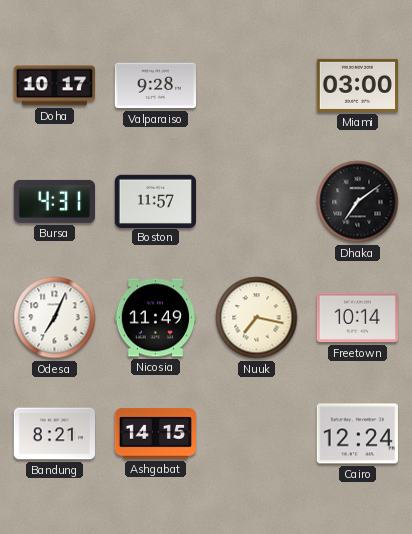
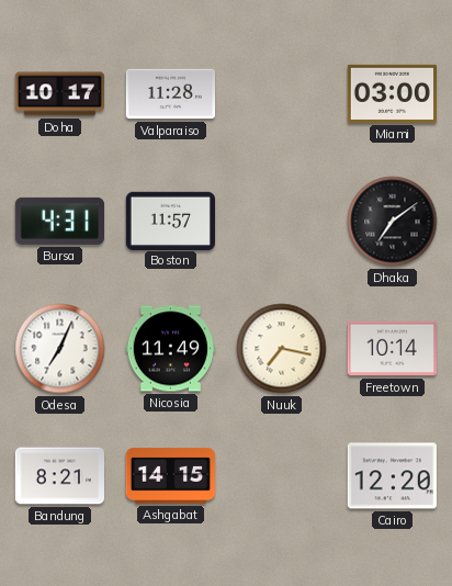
Valparaiso: 9:28 -> 11:28
Cairo: 12:24 -> 12:20
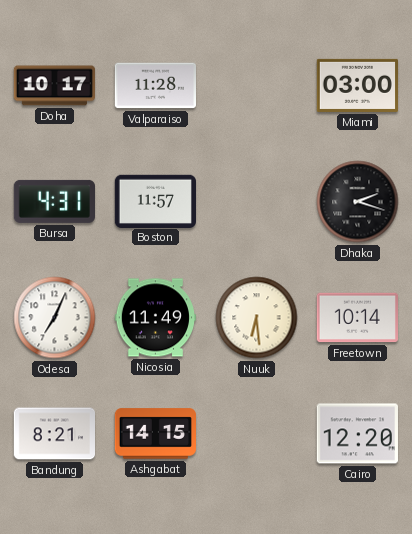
Dhaka: 7:09 -> 2:18
Nuuk: 7:17 -> 6:29
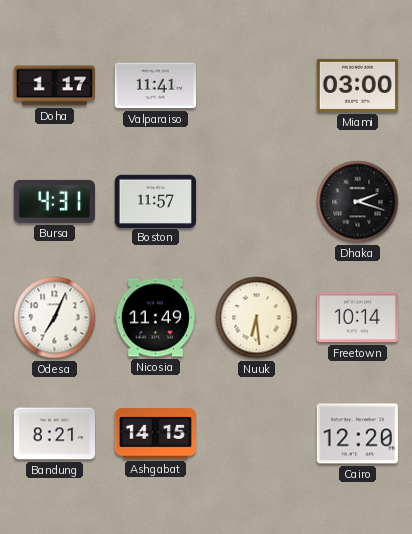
Doha: 10:17 -> 1:17
Valparaiso: 11:28 -> 11:41
